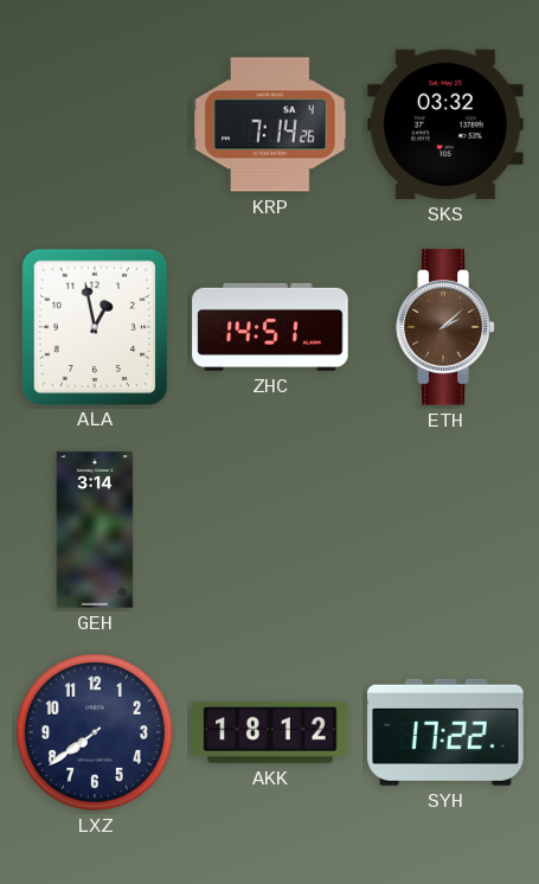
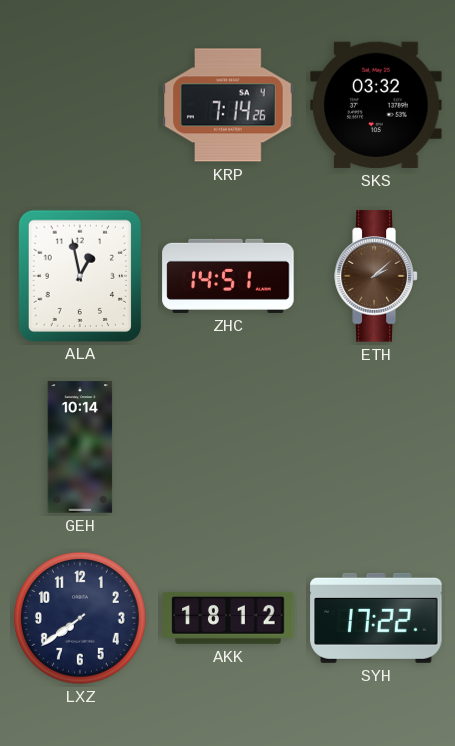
GEH: 3:14 -> 10:14
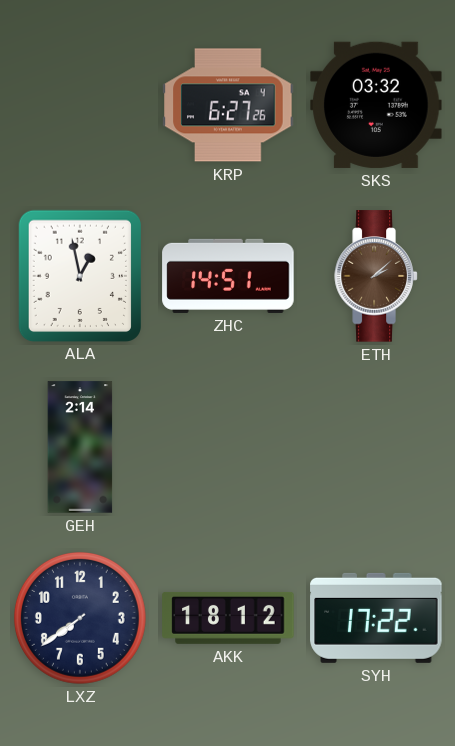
KRP: 7:14 -> 6:27
GEH: 10:14 -> 2:14
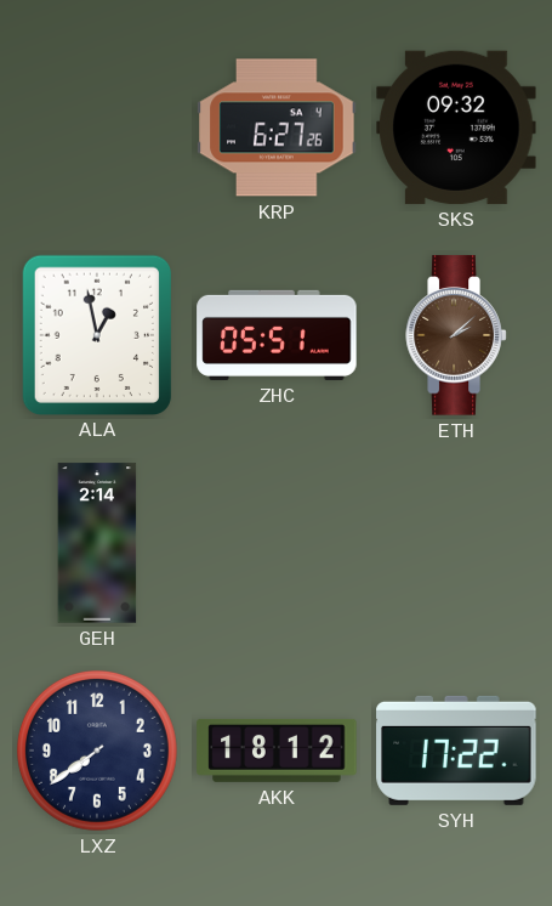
SKS: 03:32 -> 09:32
ZHC: 14:51 -> 05:51
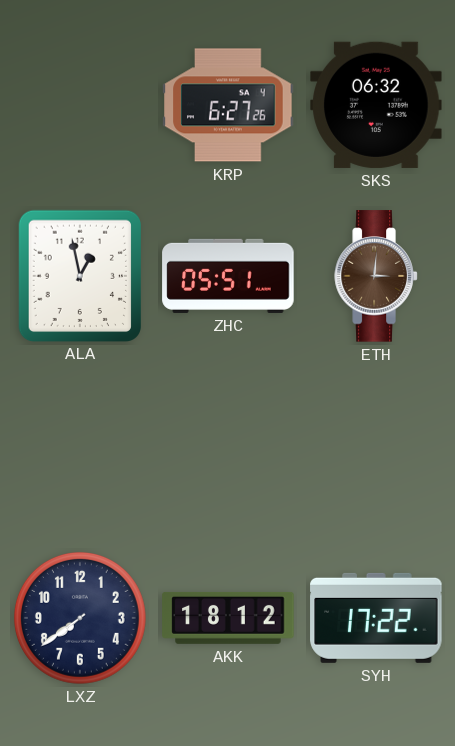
SKS: 09:32 -> 06:32
ETH: 2:08 -> 3:01
GEH: 2:14 -> none
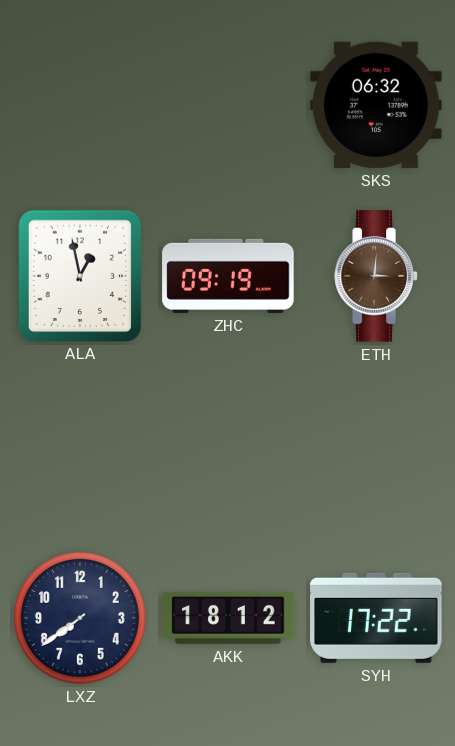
KRP: 6:27 -> none
ZHC: 05:51 -> 09:19
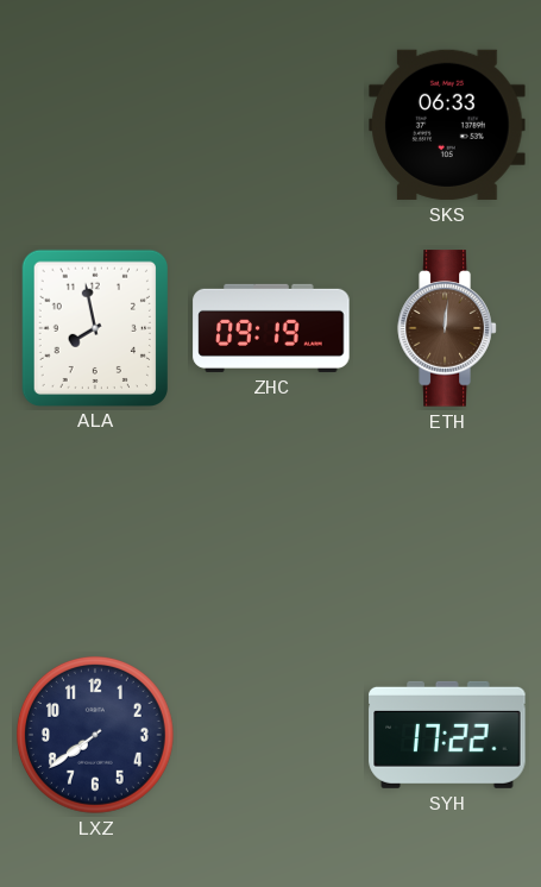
SKS: 06:32 -> 06:33
ALA: 12:58 -> 7:58
ETH: 3:01 -> 12:01
AKK: 18:12 -> none
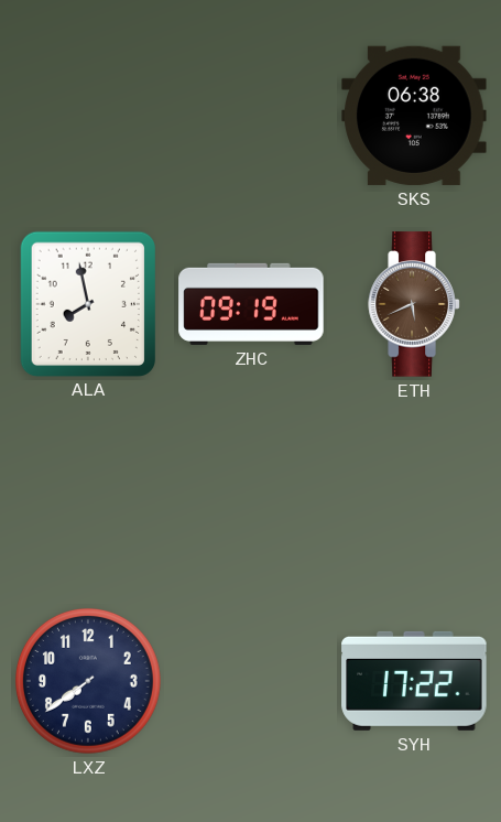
SKS: 06:33 -> 06:38
ETH: 12:01 -> 5:41
